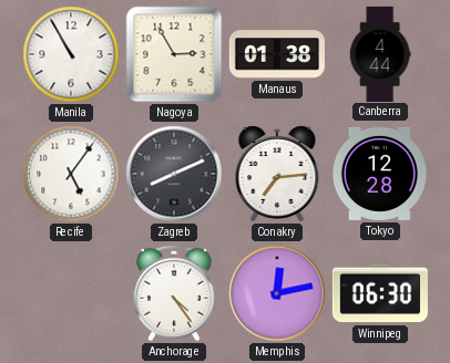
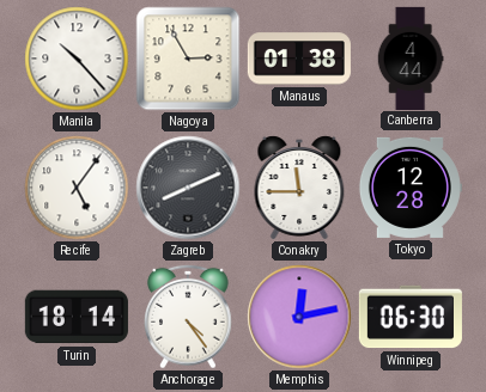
Manila: 10:55 -> 10:23
Conakry: 7:14 -> 11:45
Turin: none -> 18:14
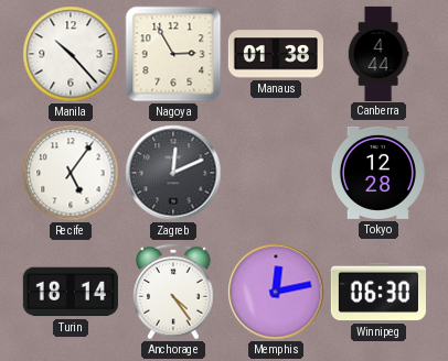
Zagreb: 8:11 -> 12:11
Conakry: 11:45 -> none
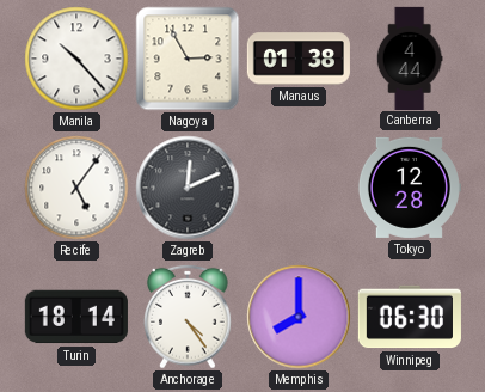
Memphis: 12:13 -> 8:00
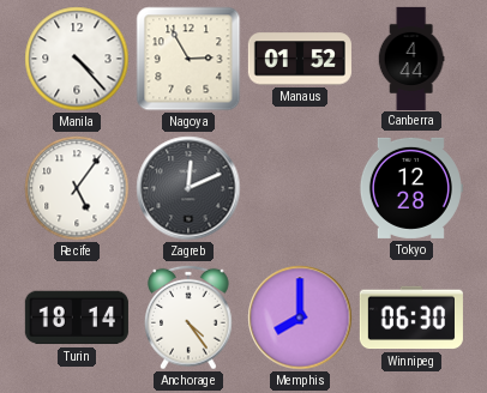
Manila: 10:23 -> 4:23
Manaus: 01:38 -> 01:52
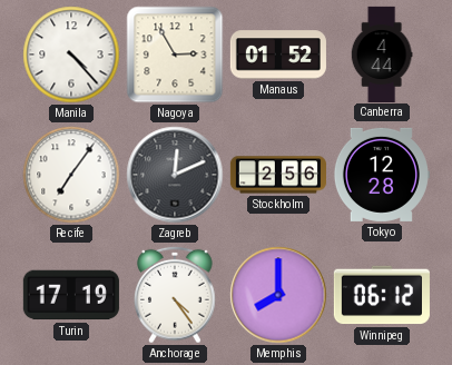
Recife: 5:06 -> 7:06
Stockholm: none -> 2:56
Turin: 18:14 -> 17:19
Winnipeg: 06:30 -> 06:12
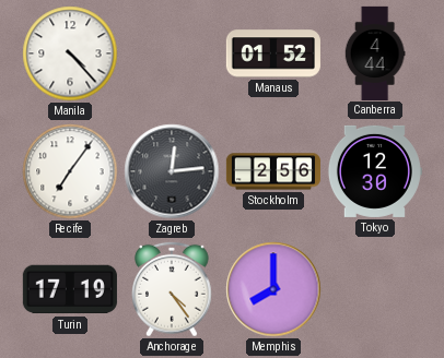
Nagoya: 2:55 -> none
Zagreb: 12:11 -> 12:14
Tokyo: 12:28 -> 12:30
Winnipeg: 06:12 -> none
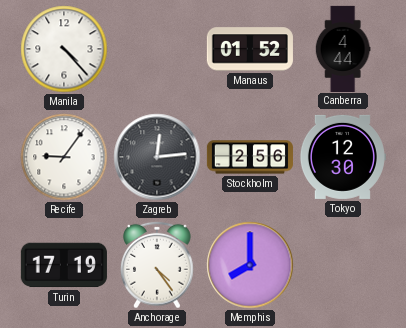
Recife: 7:06 -> 9:06
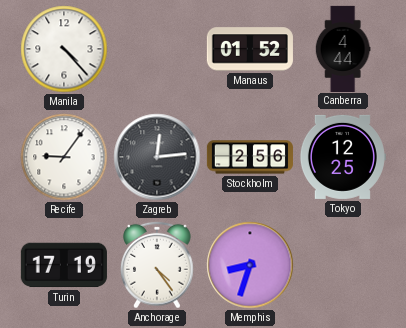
Tokyo: 12:30 -> 12:25
Memphis: 8:00 -> 8:33
